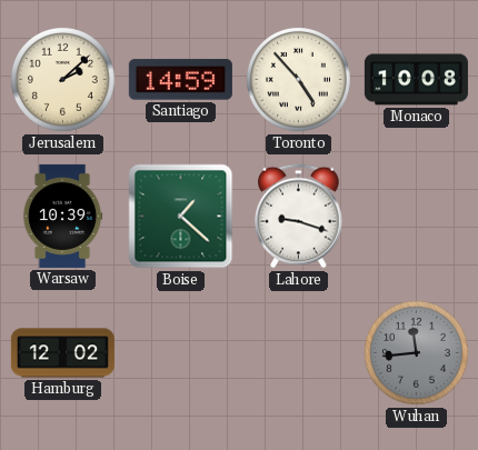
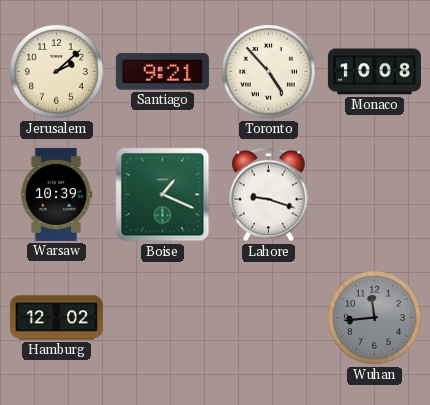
Santiago: 14:59 -> 9:21
Boise: 1:22 -> 1:19
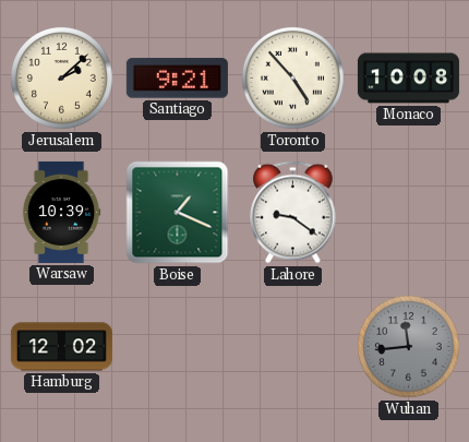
Lahore: 9:18 -> 9:21
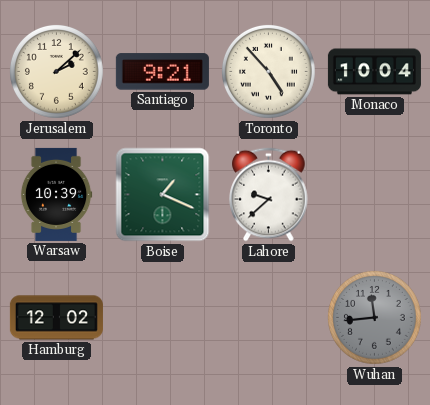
Monaco: 10:08 -> 10:04
Lahore: 9:21 -> 9:38
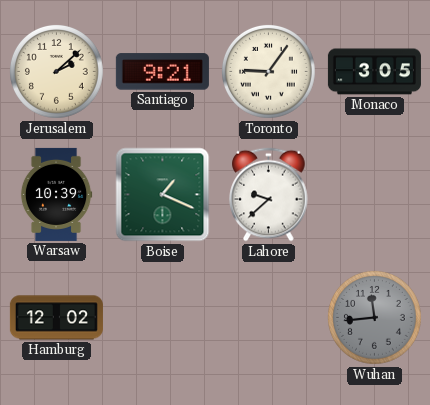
Toronto: 4:53 -> 9:06
Monaco: 10:04 -> 3:05
